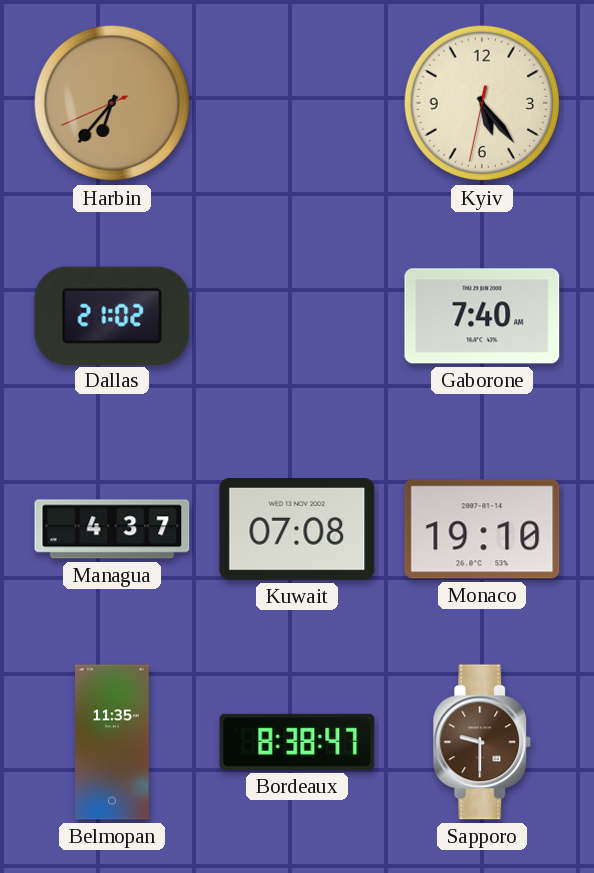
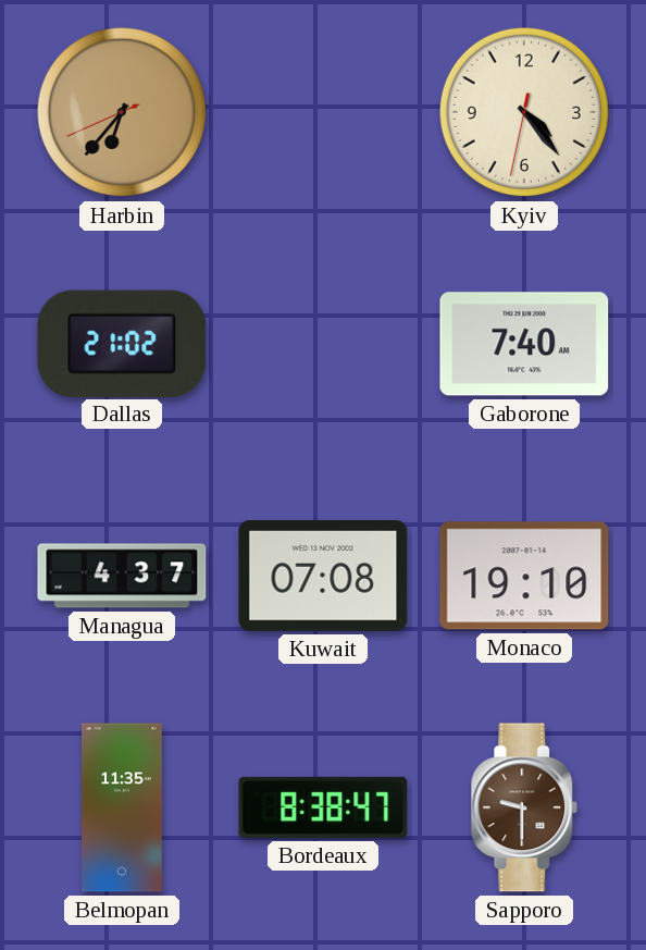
Kyiv: 5:23 -> 4:23
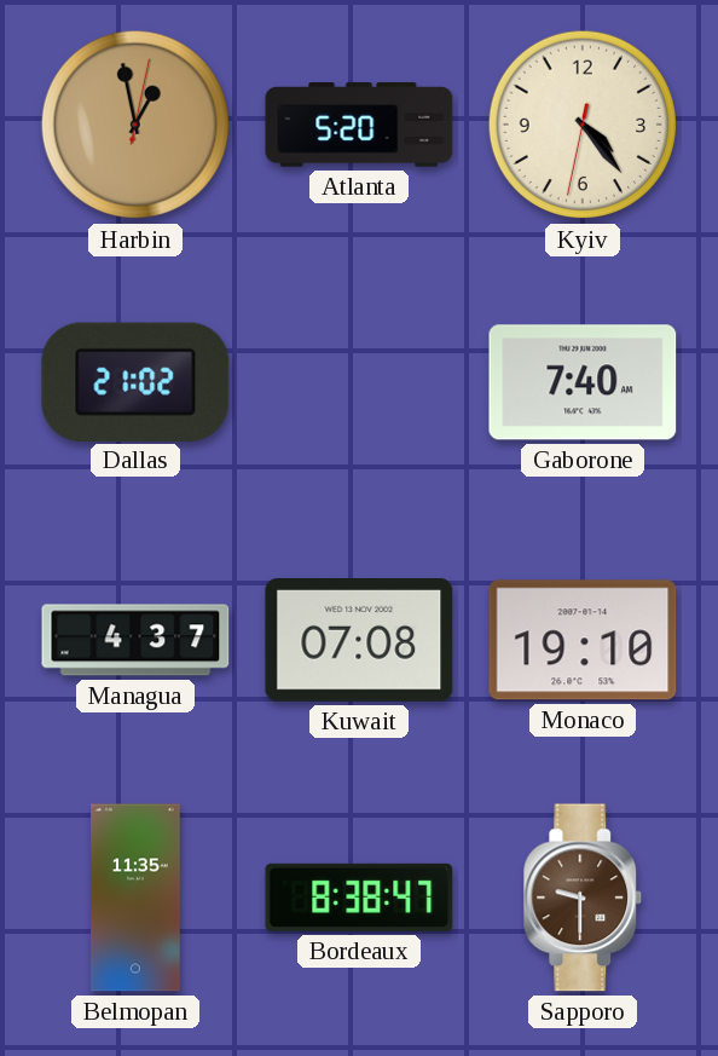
Harbin: 6:36 -> 12:58
Atlanta: none -> 5:20
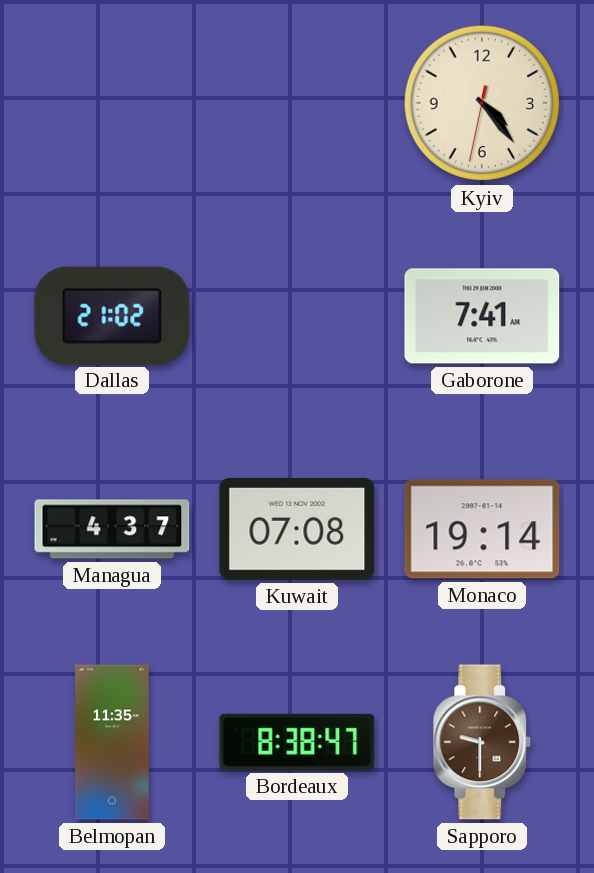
Harbin: 12:58 -> none
Atlanta: 5:20 -> none
Gaborone: 7:40 -> 7:41
Monaco: 19:10 -> 19:14
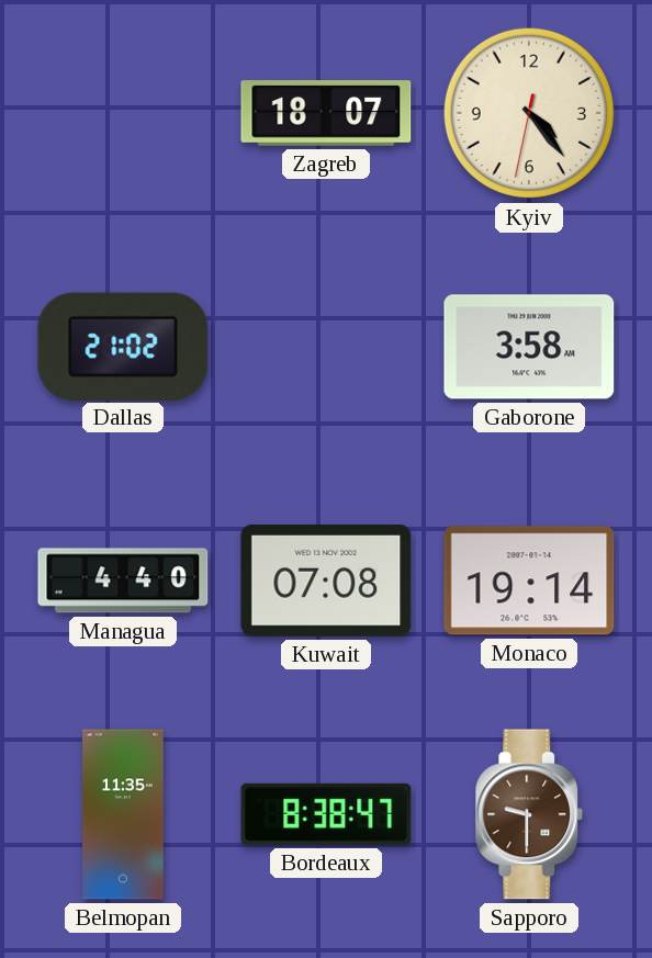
Zagreb: none -> 18:07
Gaborone: 7:41 -> 3:58
Managua: 4:37 -> 4:40
